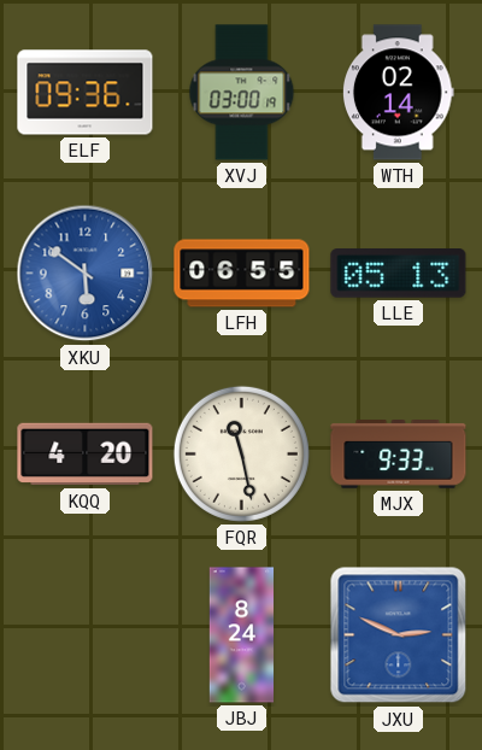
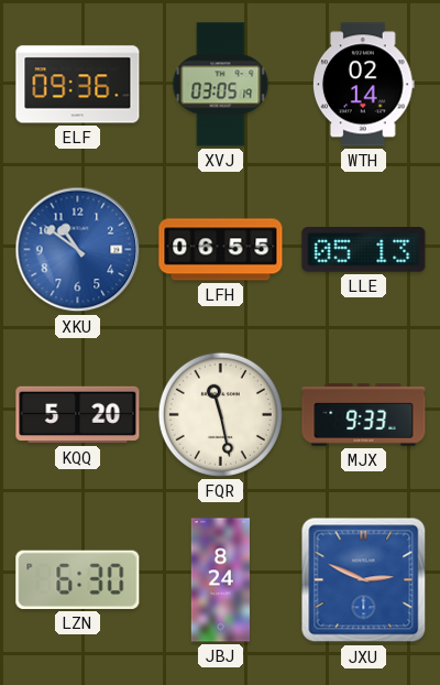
XVJ: 03:00 -> 03:05
XKU: 5:51 -> 10:51
KQQ: 4:20 -> 5:20
LZN: none -> 6:30
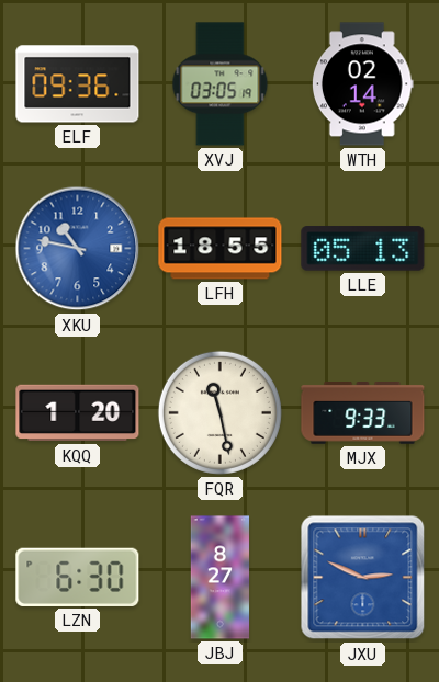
XKU: 10:51 -> 10:47
LFH: 06:55 -> 18:55
KQQ: 5:20 -> 1:20
JBJ: 8:24 -> 8:27
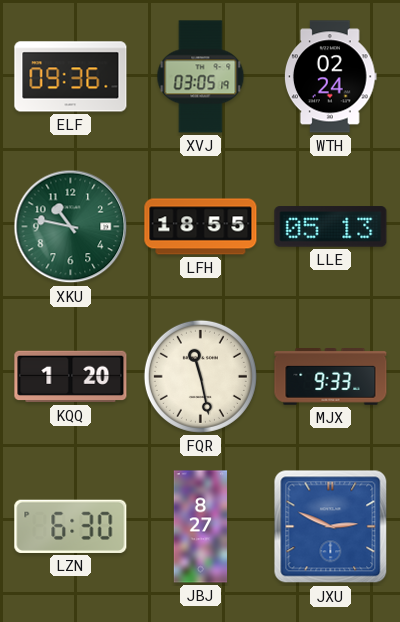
WTH: 02:14 -> 02:24
XKU dial: blue -> green
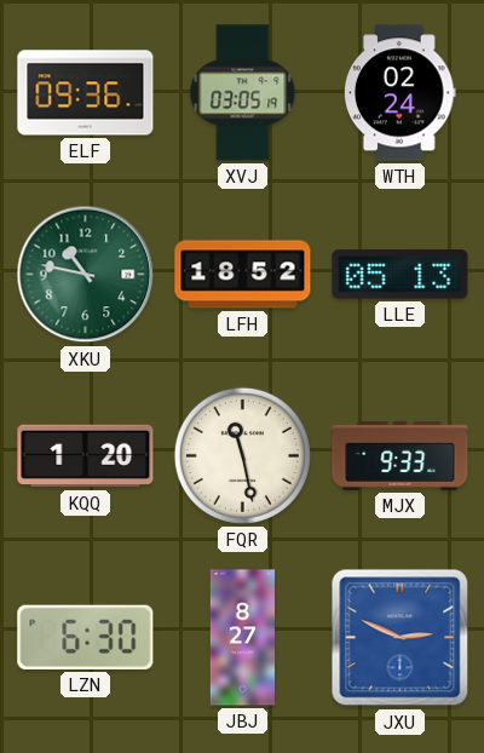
LFH: 18:55 -> 18:52
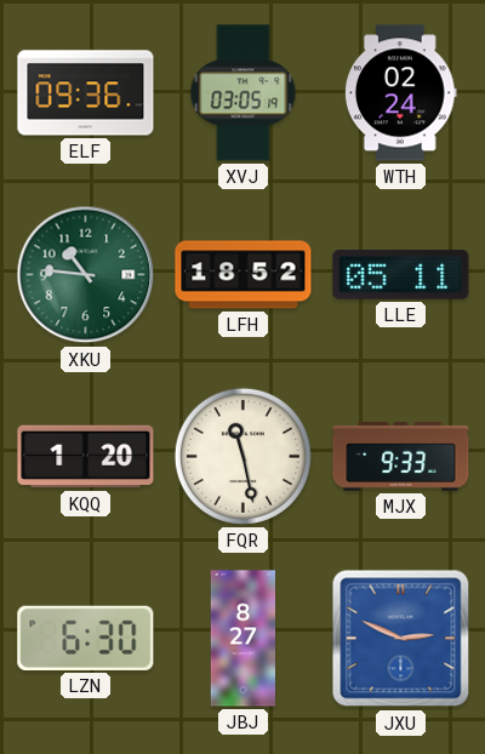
XKU: 10:47 -> 10:46
LLE: 05:13 -> 05:11
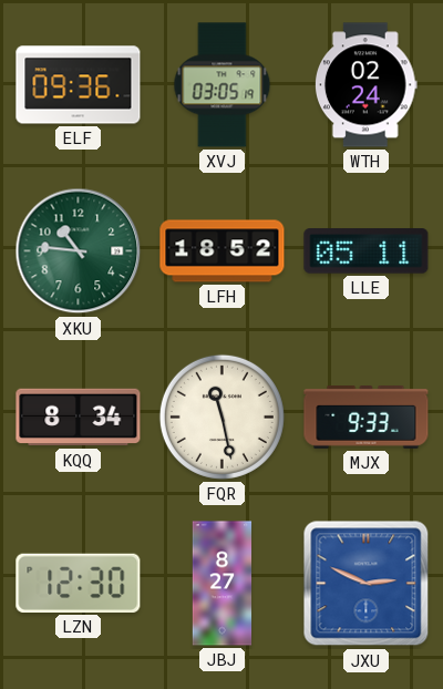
KQQ: 1:20 -> 8:34
LZN: 6:30 -> 12:30
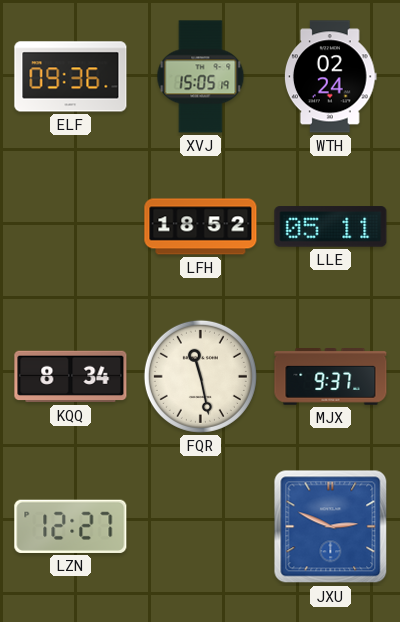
XVJ: 03:05 -> 15:05
XKU: 10:46 -> none
MJX: 9:33 -> 9:37
LZN: 12:30 -> 12:27
JBJ: 8:27 -> none
